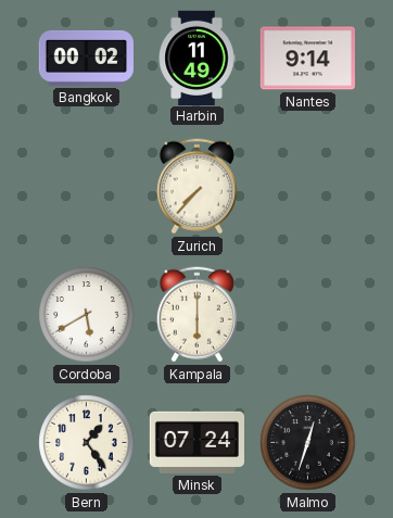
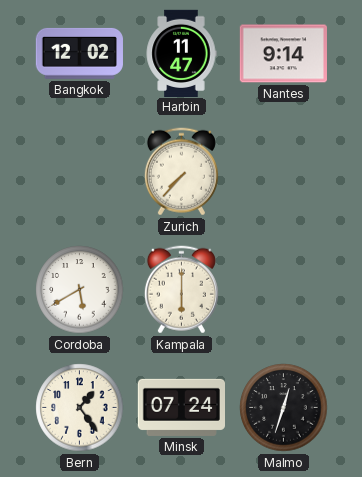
Bangkok: 00:02 -> 12:02
Harbin: 11:49 -> 11:47
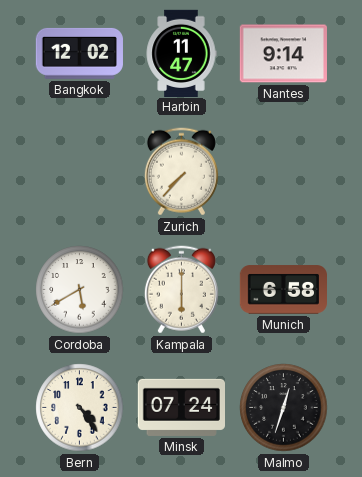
Munich: none -> 6:58
Bern: 1:24 -> 4:24
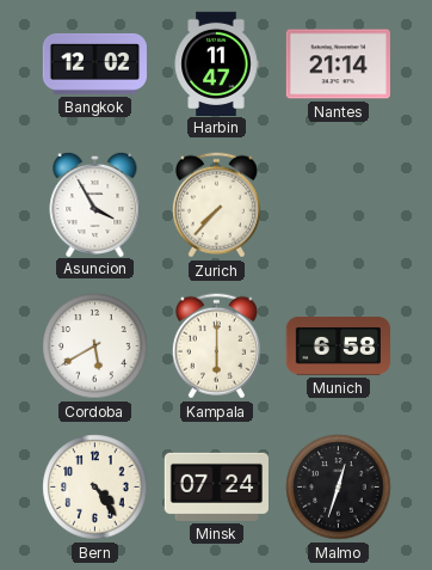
Nantes: 9:14 -> 21:14
Asuncion: none -> 3:55
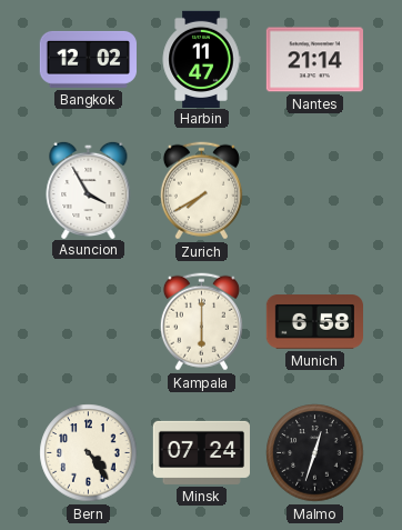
Zurich: 7:37 -> 7:40
Cordoba: 5:40 -> none
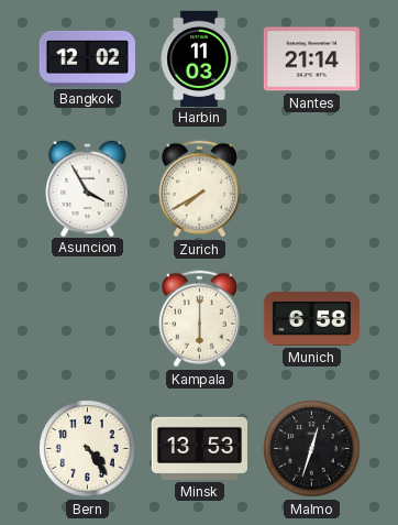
Harbin: 11:47 -> 11:03
Minsk: 07:24 -> 13:53
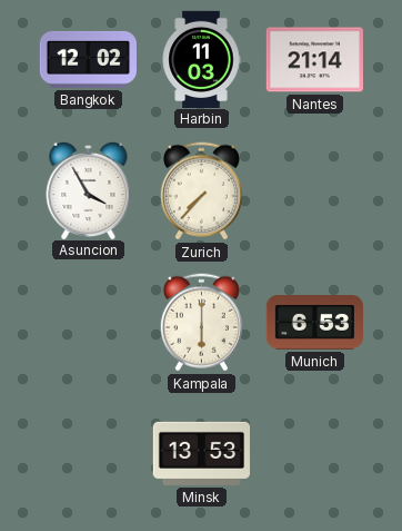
Zurich: 7:40 -> 7:37
Munich: 6:58 -> 6:53
Bern: 4:24 -> none
Malmo: 12:33 -> none
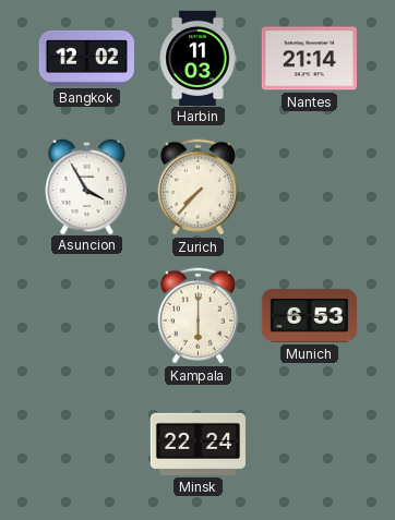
Minsk: 13:53 -> 22:24
